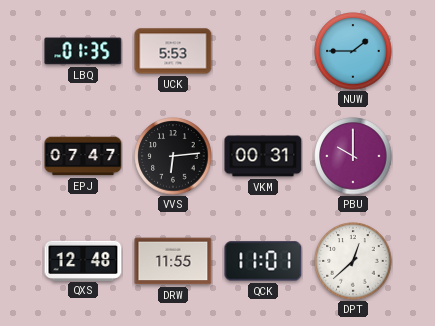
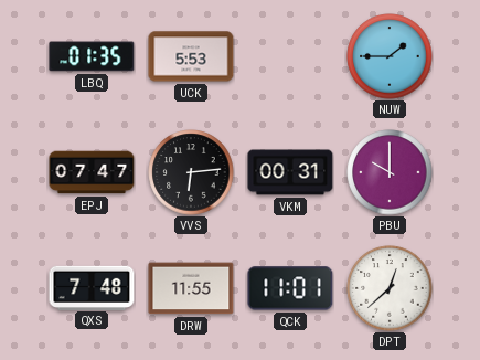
QXS: 12:48 -> 7:48
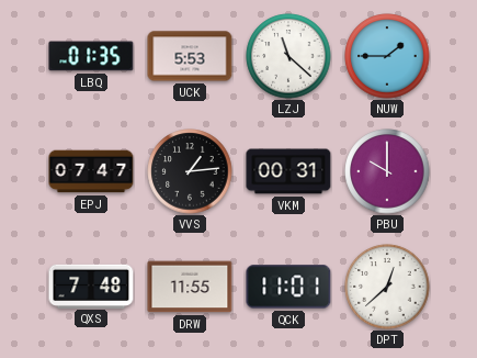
LZJ: none -> 11:22
VVS: 6:14 -> 1:14
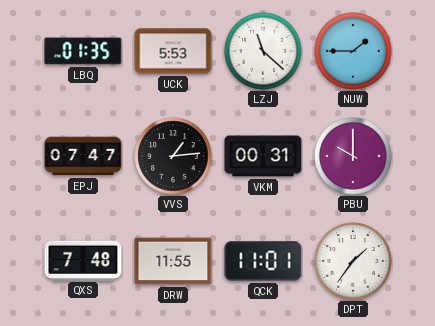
DPT: 12:38 -> 1:36
